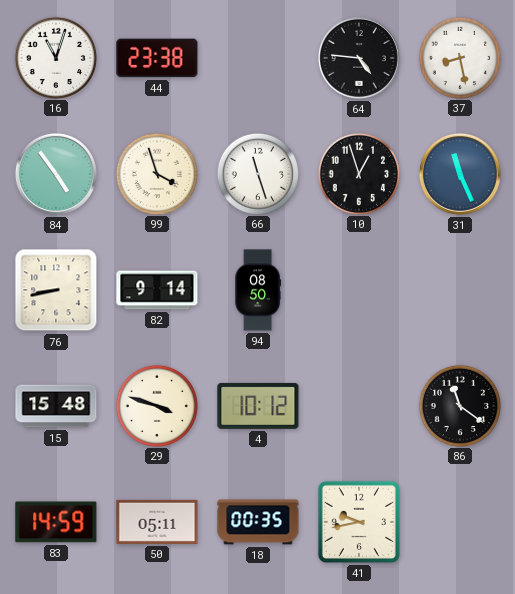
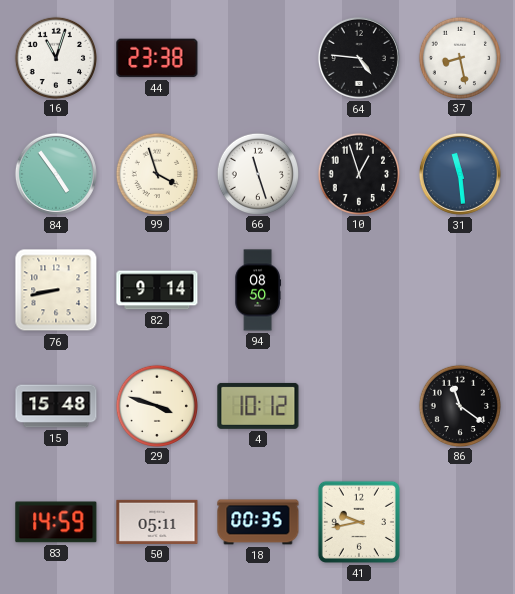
31: 11:26 -> 11:29
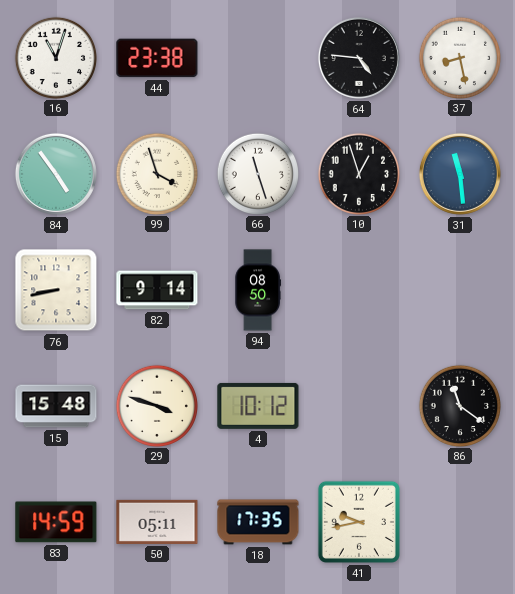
18: 00:35 -> 17:35
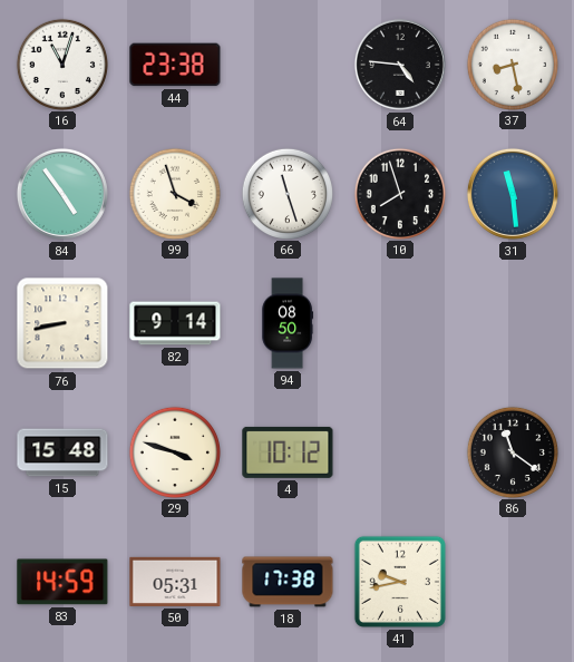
10: 12:57 -> 7:57
50: 05:11 -> 05:31
18: 17:35 -> 17:38
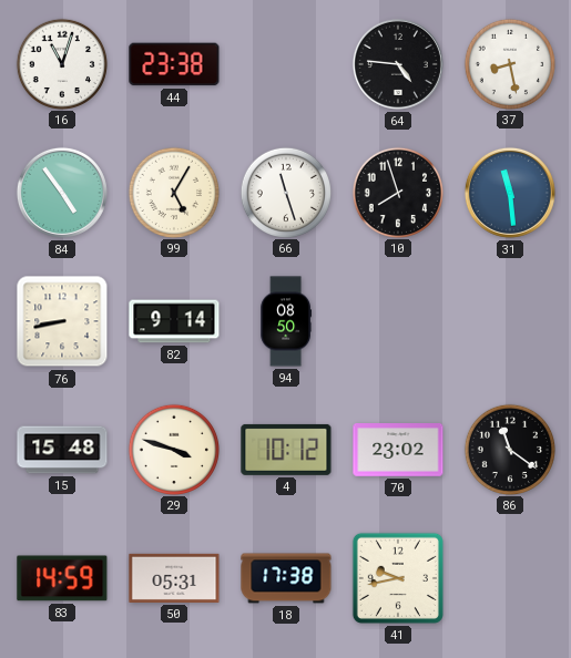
99: 3:57 -> 5:05
70: none -> 23:02
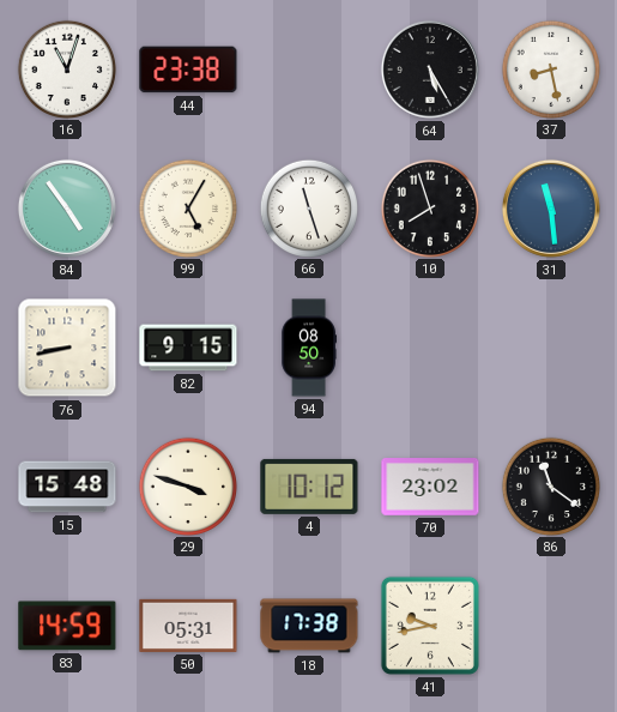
64: 4:46 -> 5:25
82: 9:14 -> 9:15
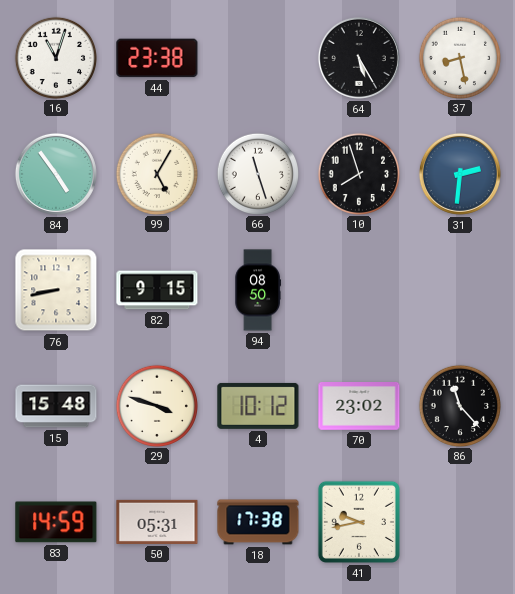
31: 11:29 -> 2:31
86: 11:21 -> 11:23
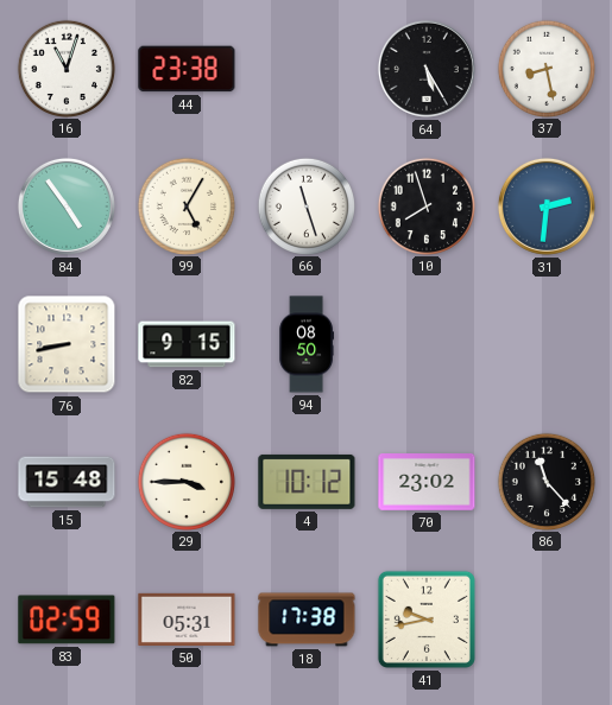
29: 3:48 -> 3:45
83: 14:59 -> 02:59
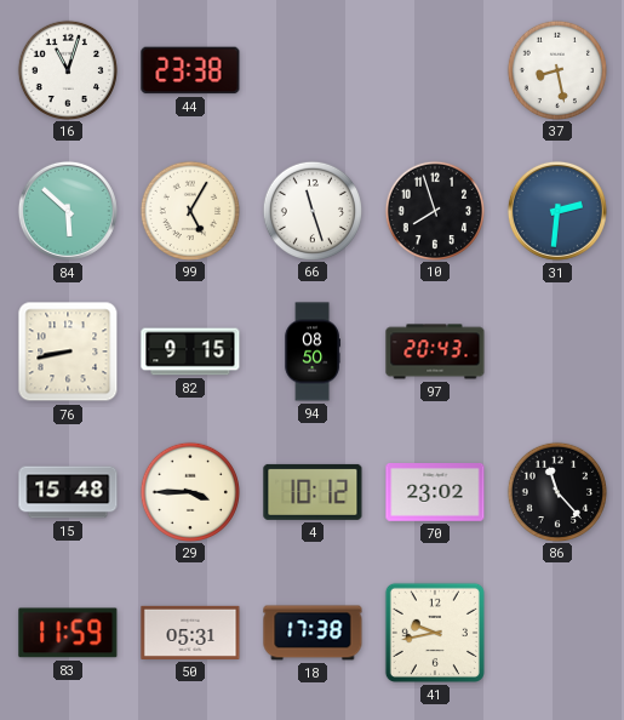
64: 5:25 -> none
84: 4:54 -> 5:52
97: none -> 20:43
83: 02:59 -> 11:59
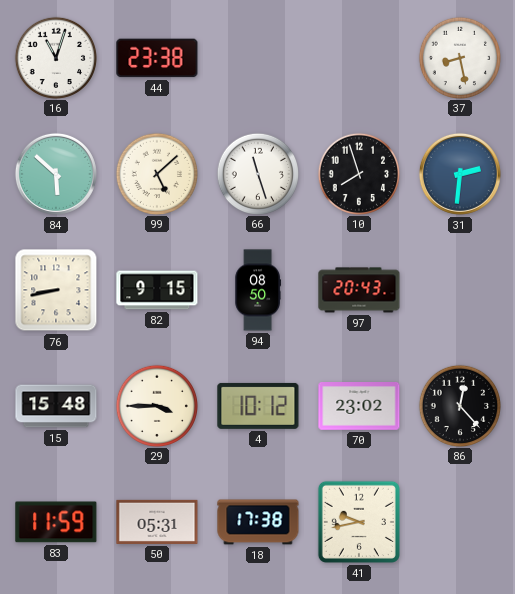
99: 5:05 -> 5:08
86: 11:23 -> 12:23
